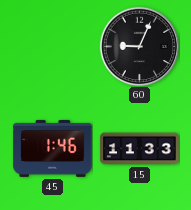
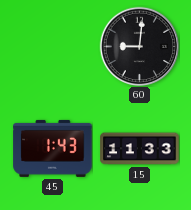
60: 9:04 -> 9:01
45: 1:46 -> 1:43
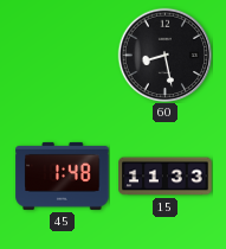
60: 9:01 -> 8:28
45: 1:43 -> 1:48
